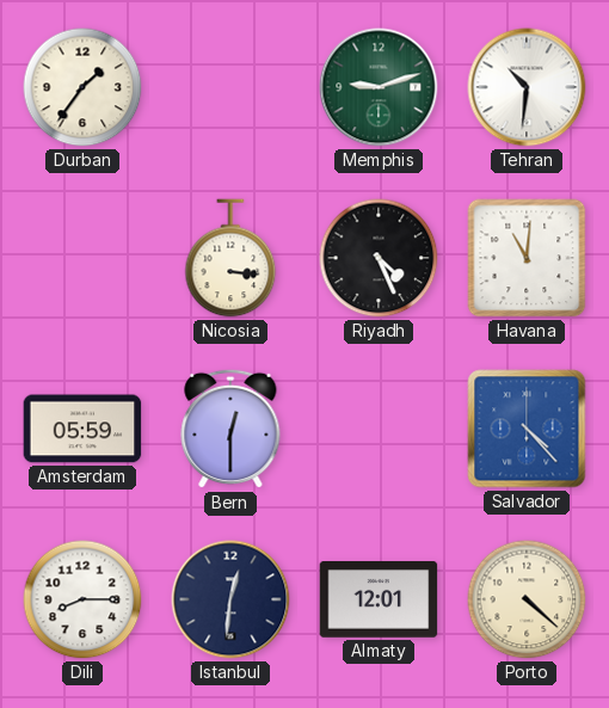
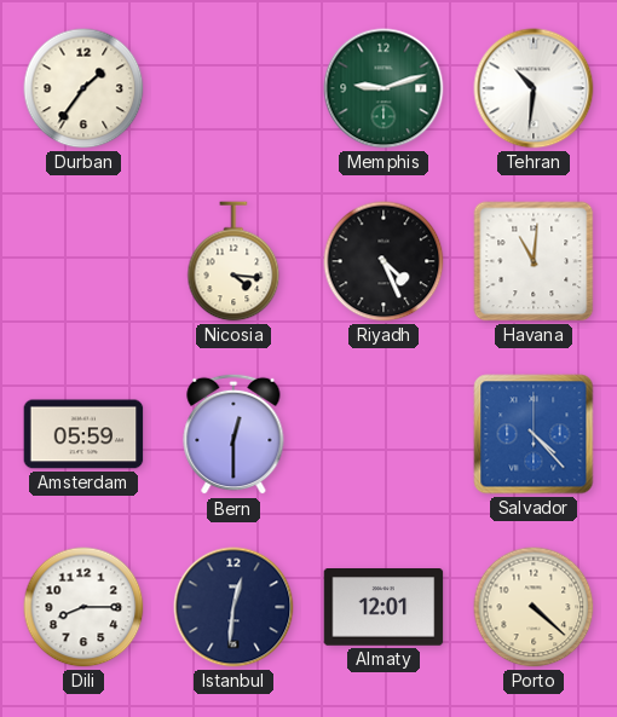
Nicosia: 3:16 -> 4:16
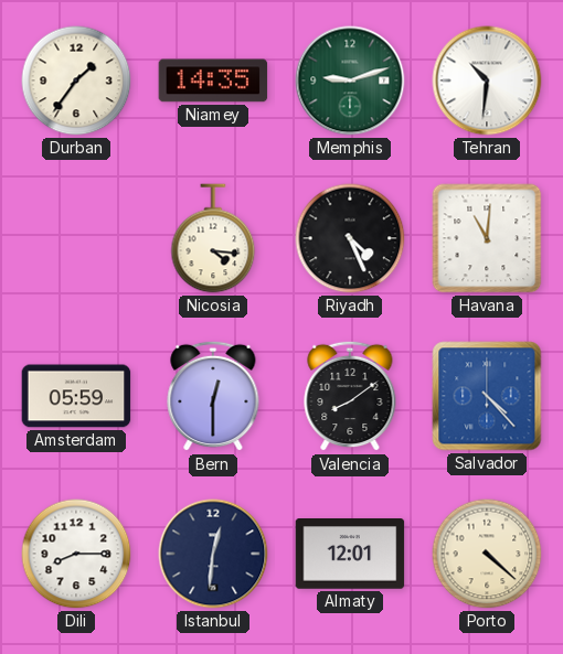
Niamey: none -> 14:35
Valencia: none -> 8:09
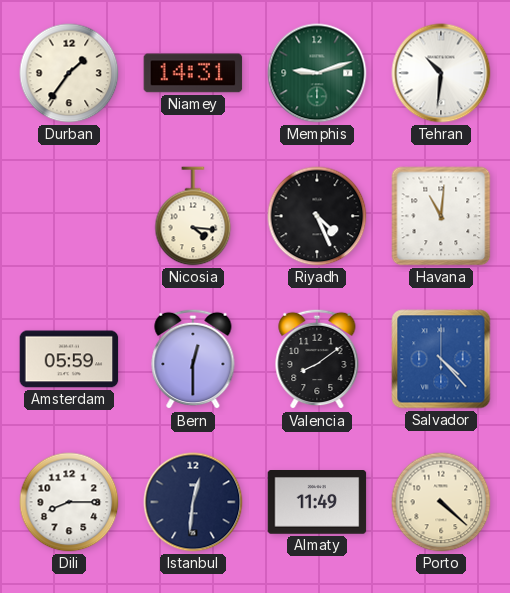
Niamey: 14:35 -> 14:31
Almaty: 12:01 -> 11:49
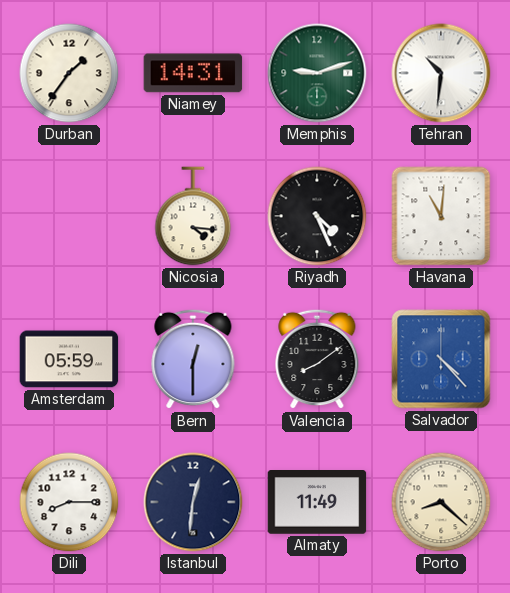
Porto: 4:22 -> 8:22
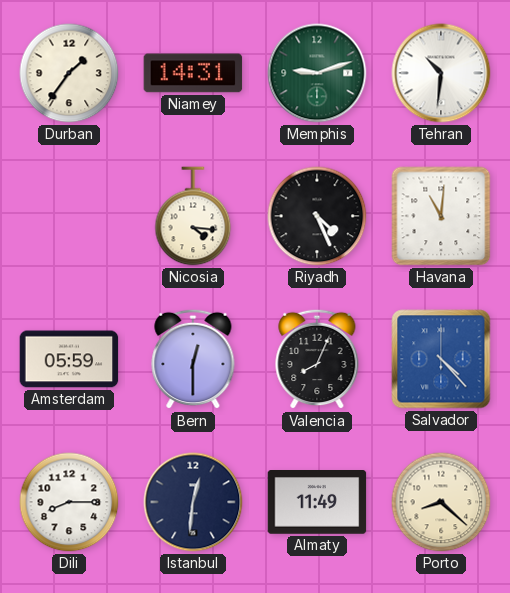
Valencia: 8:09 -> 8:04
